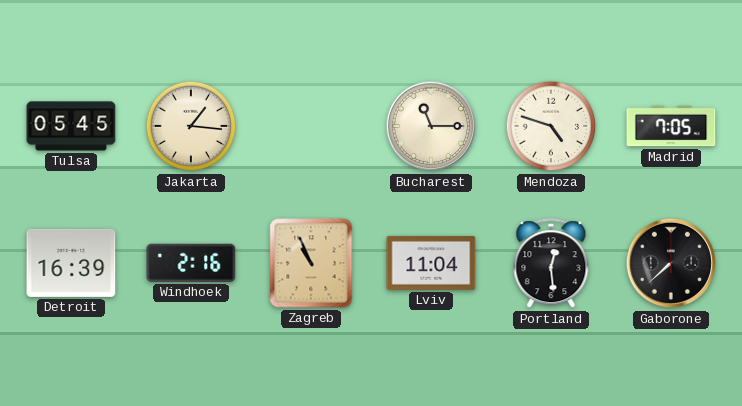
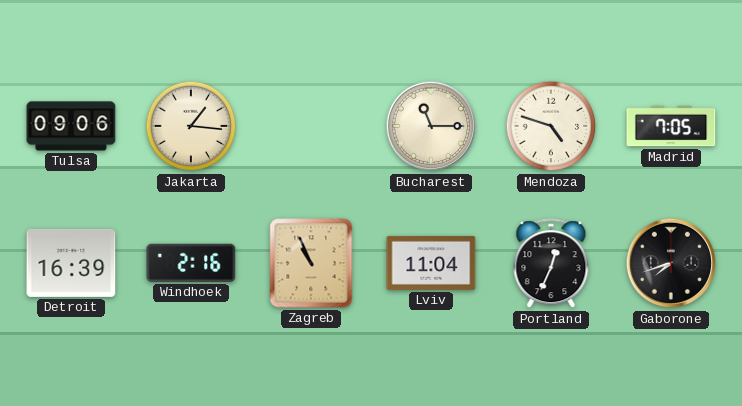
Tulsa: 05:45 -> 09:06
Portland: 12:29 -> 12:34
Gaborone: 7:38 -> 7:42
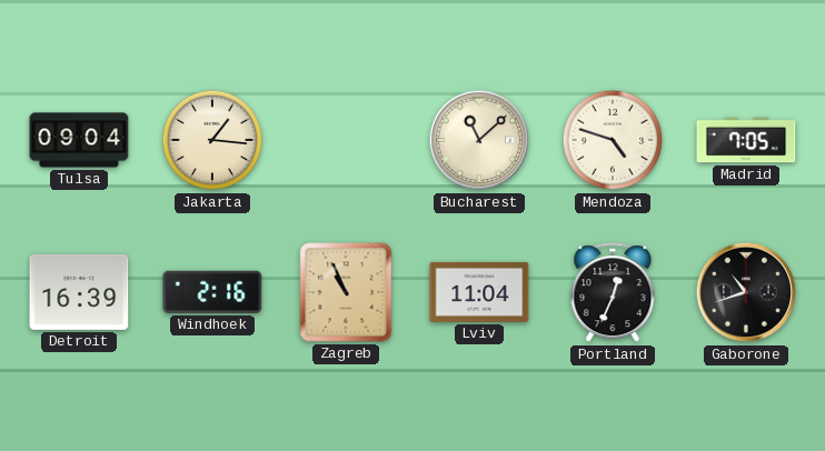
Tulsa: 09:06 -> 09:04
Bucharest: 11:15 -> 11:08
Gaborone: 7:42 -> 10:42
